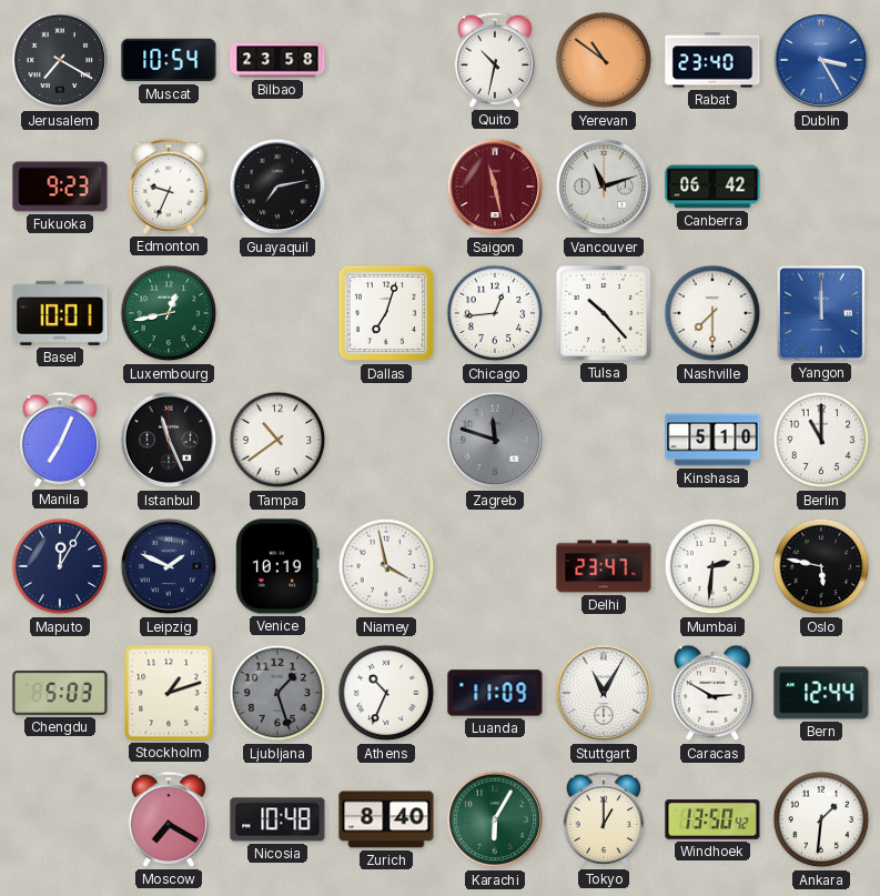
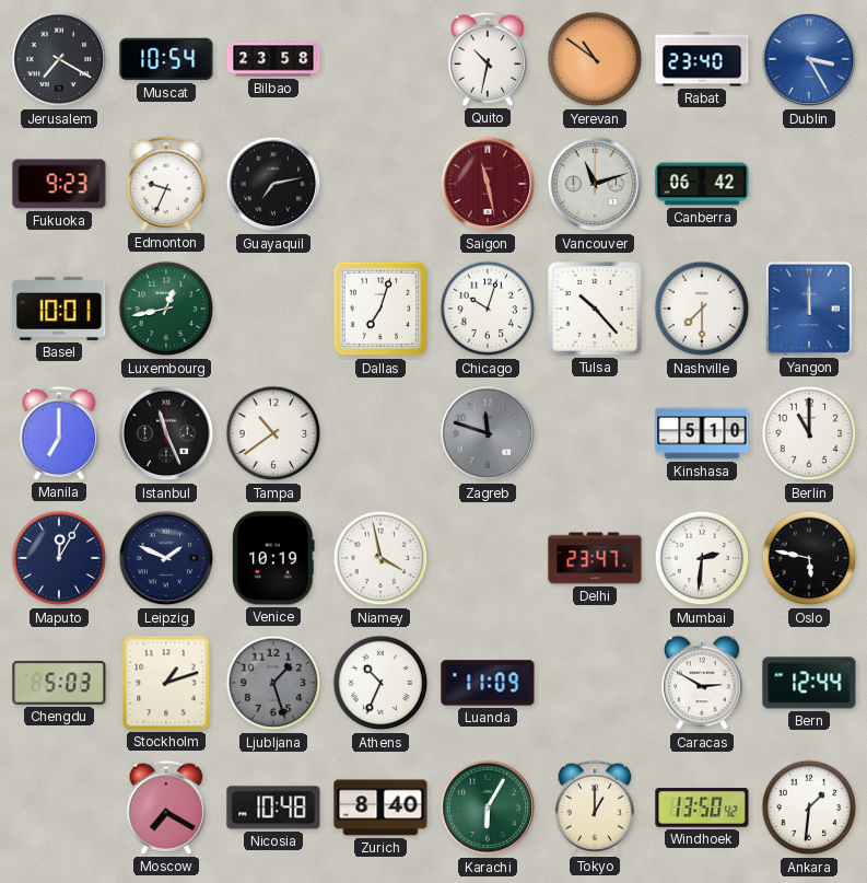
Chicago: 12:44 -> 10:03
Manila: 7:04 -> 7:00
Stuttgart: 11:05 -> none
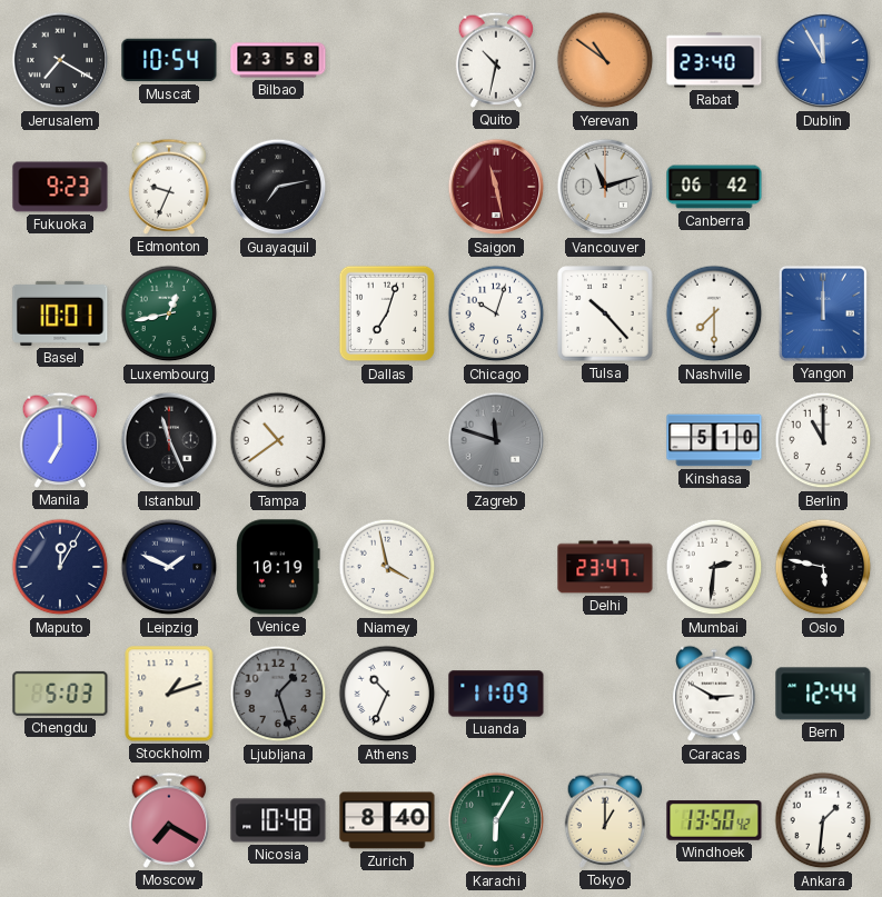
Dublin: 3:25 -> 11:55
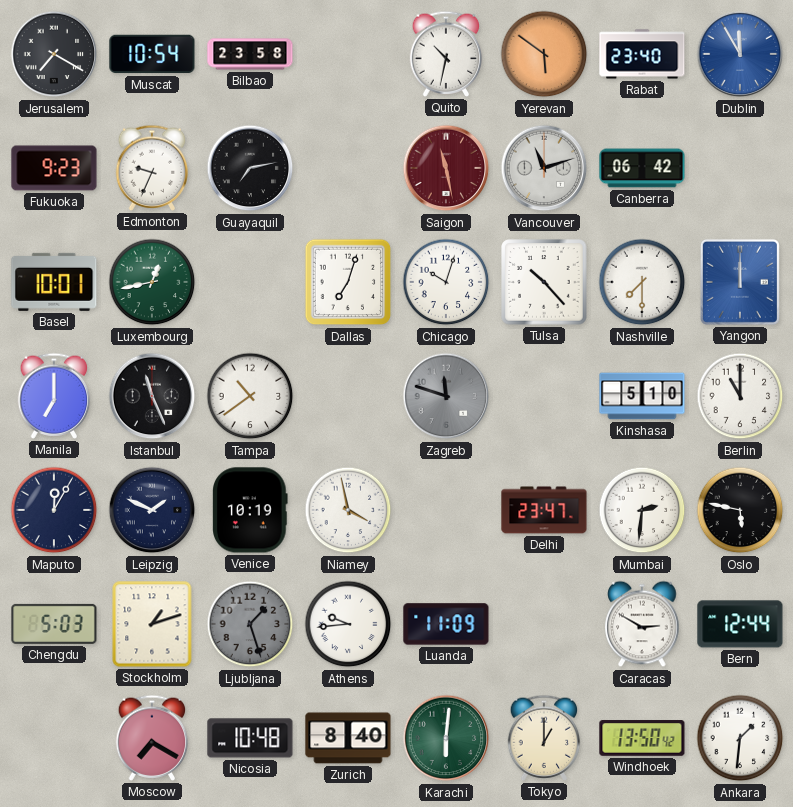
Yerevan: 10:51 -> 5:51
Athens: 10:34 -> 9:44
Karachi: 6:05 -> 6:01
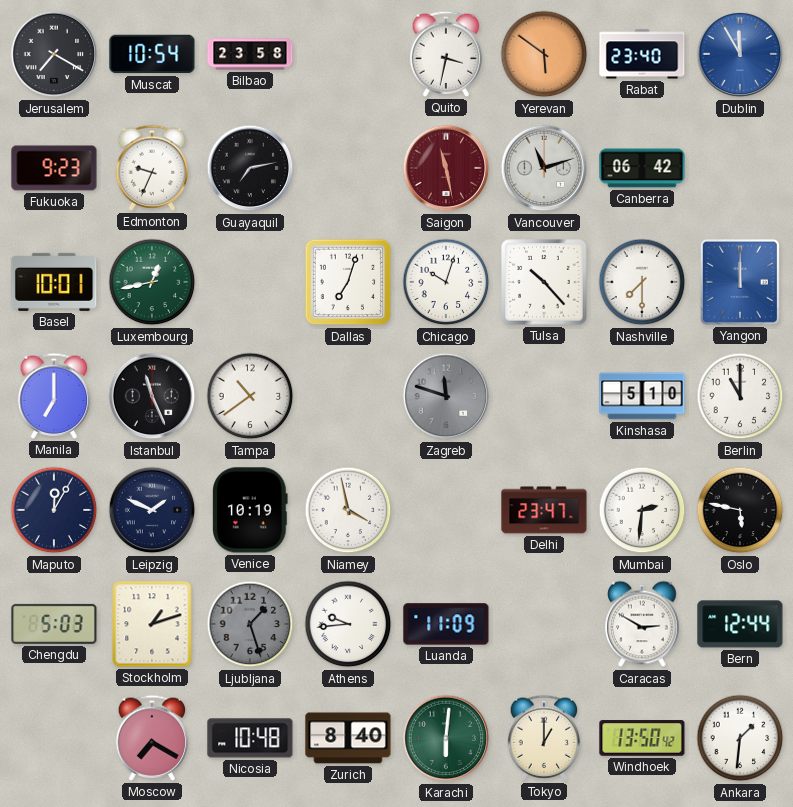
Quito: 10:32 -> 3:32
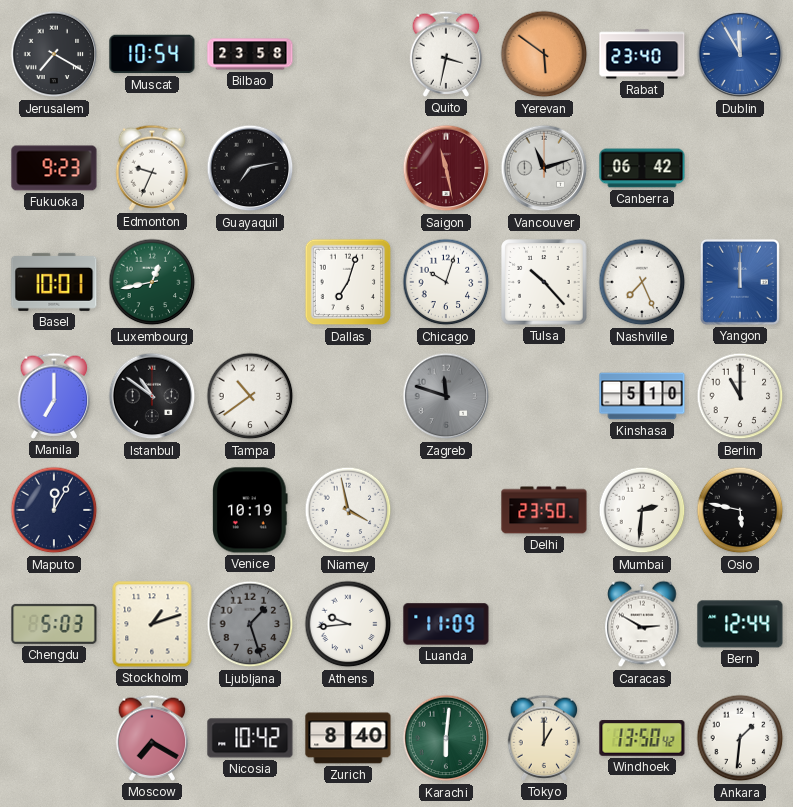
Nashville: 7:30 -> 7:26
Istanbul: 11:26 -> 10:51
Leipzig: 1:49 -> none
Delhi: 23:47 -> 23:50
Nicosia: 10:48 -> 10:42
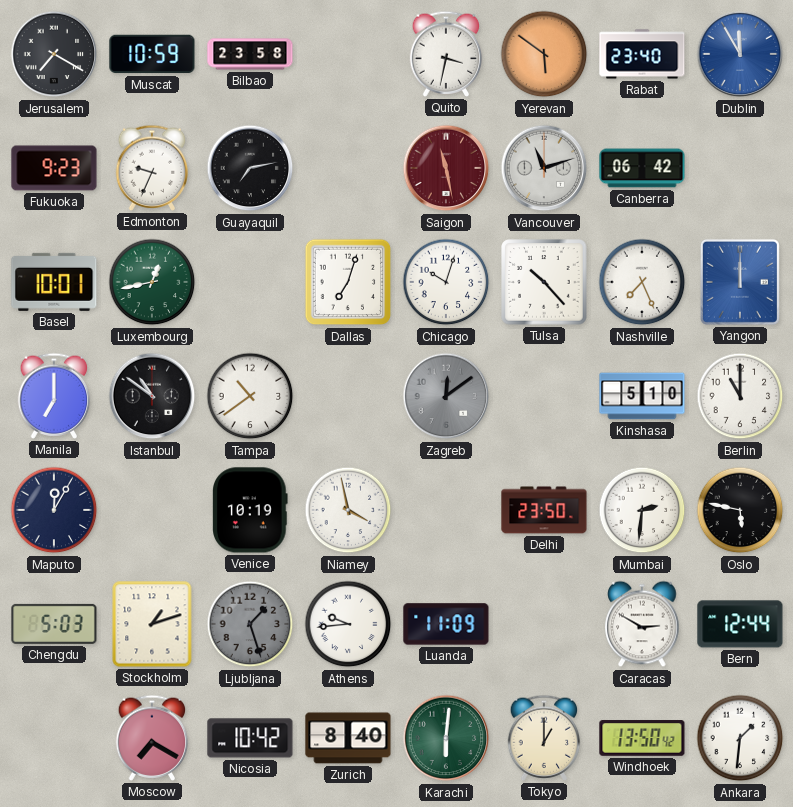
Muscat: 10:54 -> 10:59
Zagreb: 11:48 -> 12:09
